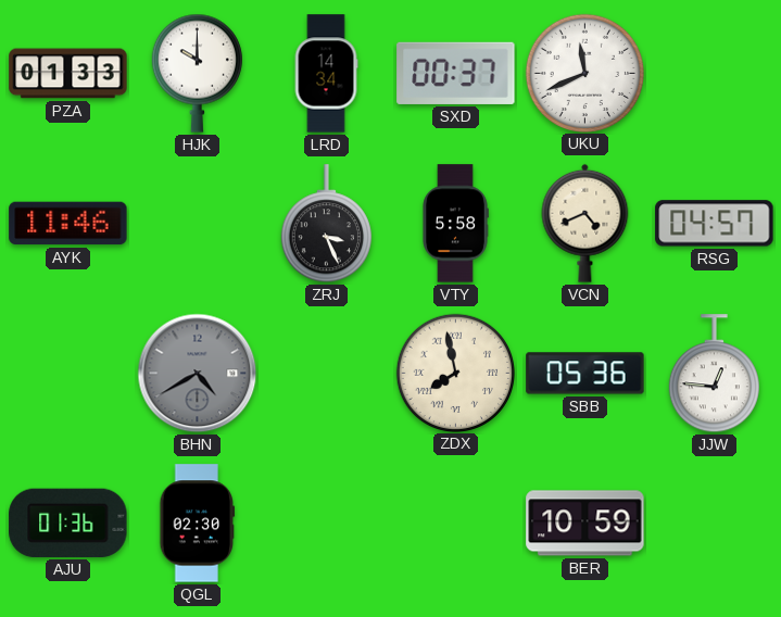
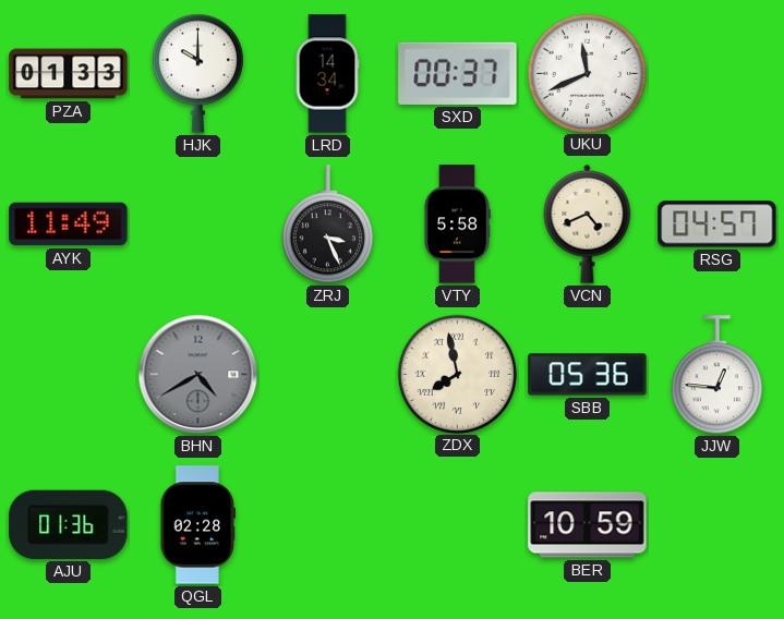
AYK: 11:46 -> 11:49
QGL: 02:30 -> 02:28
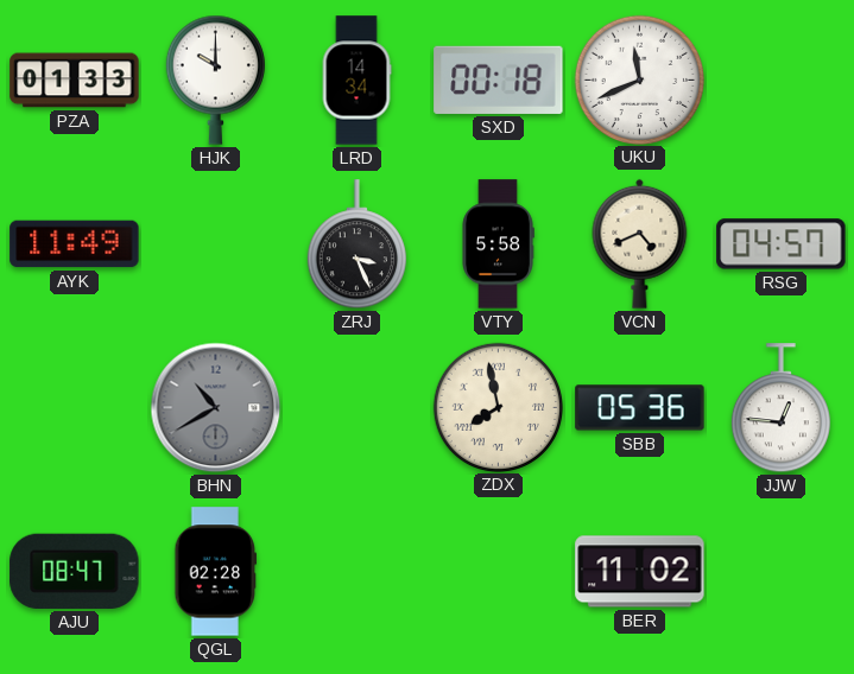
SXD: 00:37 -> 00:18
BHN: 4:40 -> 10:40
AJU: 01:36 -> 08:47
BER: 10:59 -> 11:02
